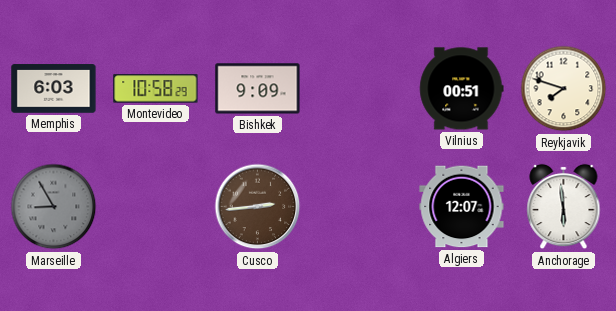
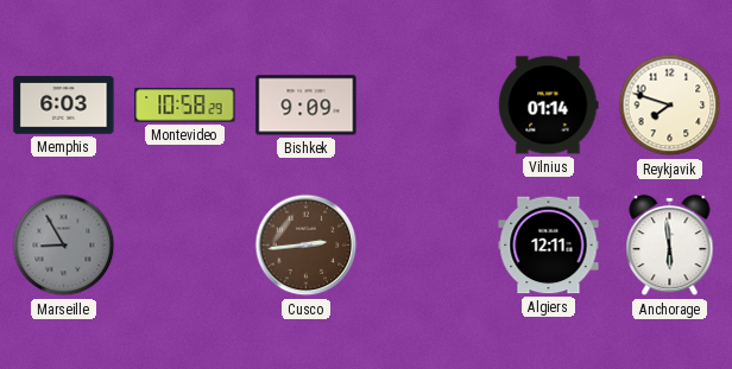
Vilnius: 00:51 -> 01:14
Algiers: 12:07 -> 12:11
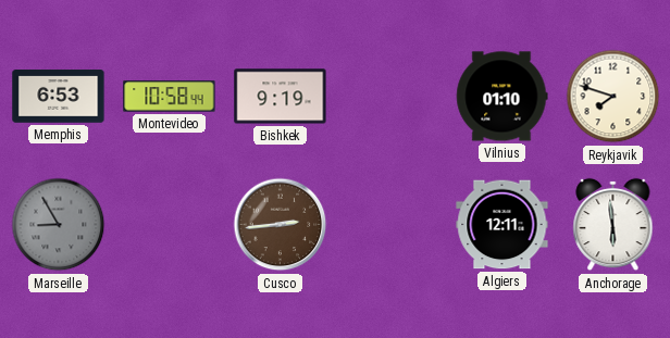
Memphis: 6:03 -> 6:53
Montevideo: 10:58:29 -> 10:58:44
Bishkek: 9:09 -> 9:19
Vilnius: 01:14 -> 01:10
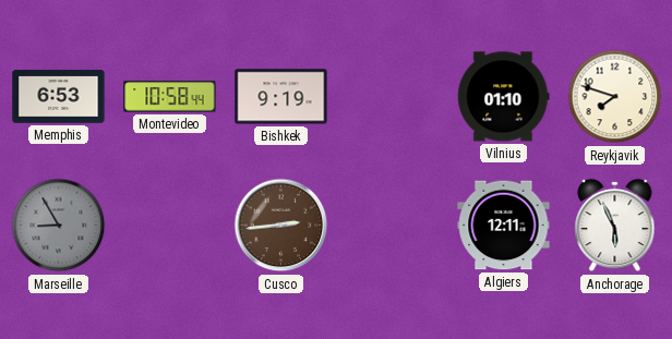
Anchorage: 5:59 -> 5:56
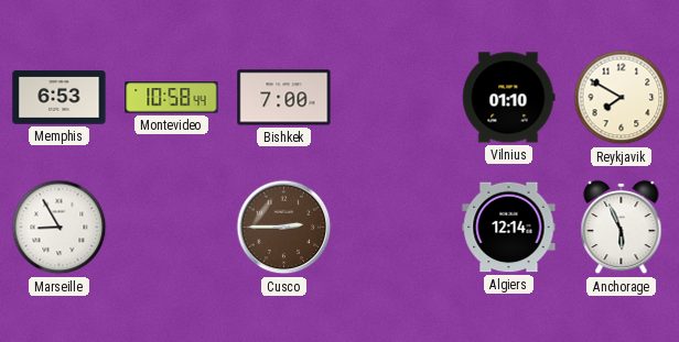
Bishkek: 9:19 -> 7:00
Reykjavik: 7:48 -> 7:50
Marseille dial: grey -> white
Cusco: 2:44 -> 2:45
Algiers: 12:11 -> 12:14
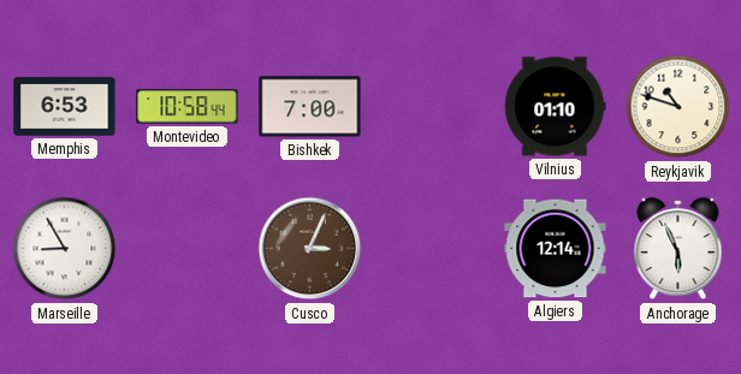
Reykjavik: 7:50 -> 10:48
Cusco: 2:45 -> 3:04
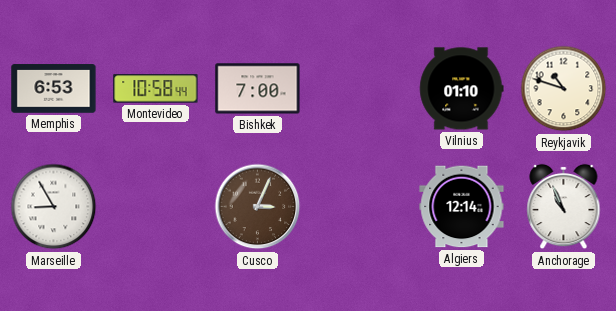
Anchorage: 5:56 -> 10:56
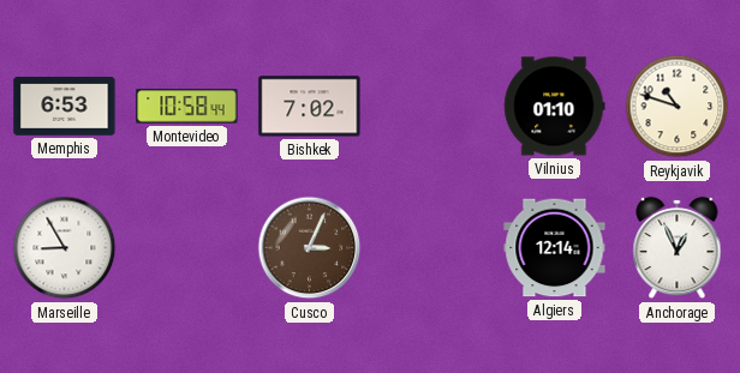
Bishkek: 7:00 -> 7:02
Anchorage: 10:56 -> 12:56
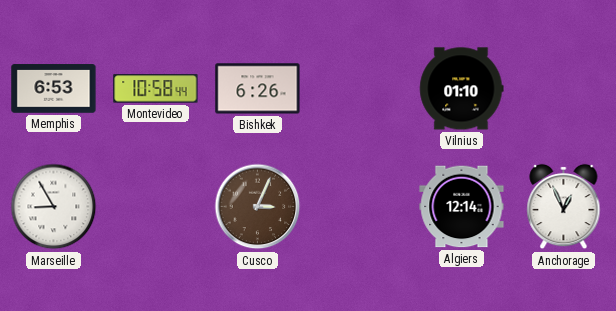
Bishkek: 7:02 -> 6:26
Reykjavik: 10:48 -> none
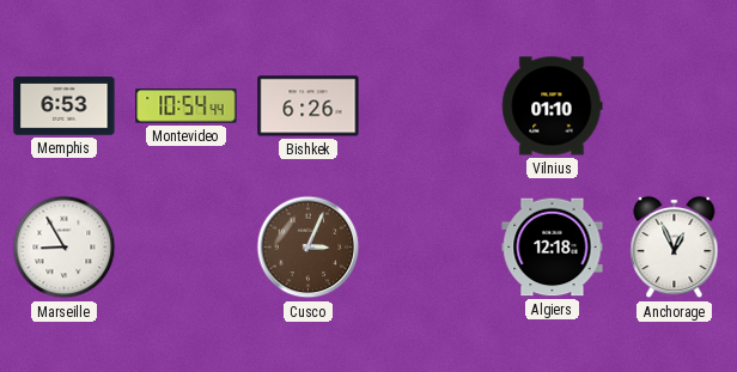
Montevideo: 10:58 -> 10:54
Algiers: 12:14 -> 12:18
